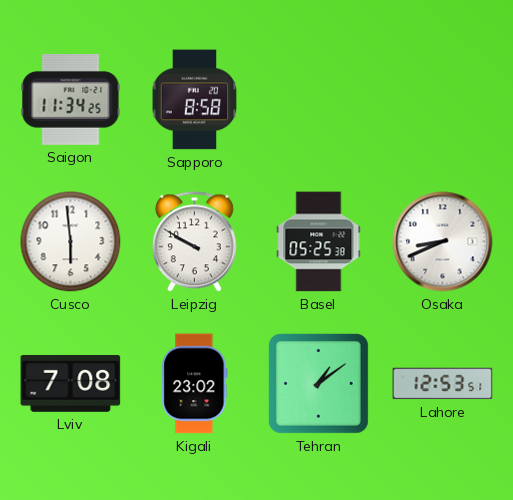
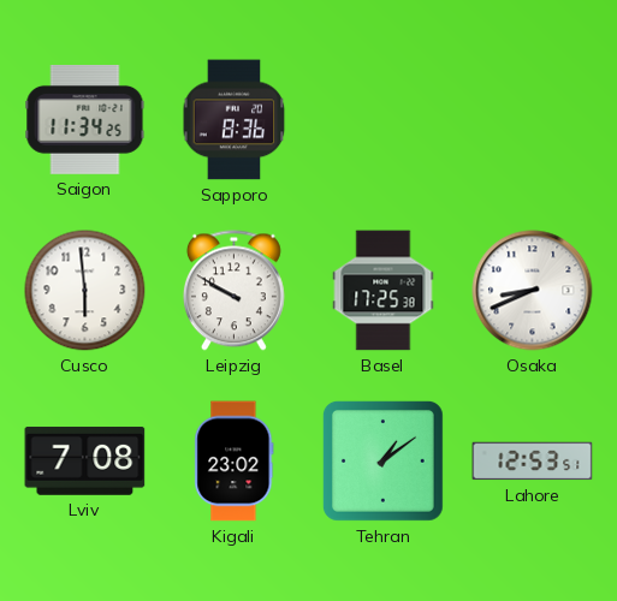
Sapporo: 8:58 -> 8:36
Basel: 05:25 -> 17:25
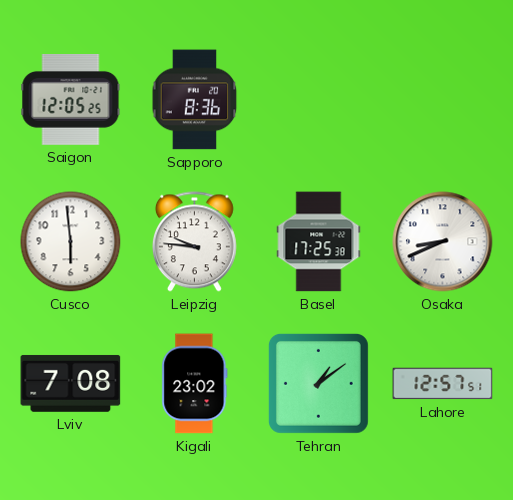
Saigon: 11:34 -> 12:05
Leipzig: 9:50 -> 9:46
Lahore: 12:53 -> 12:57
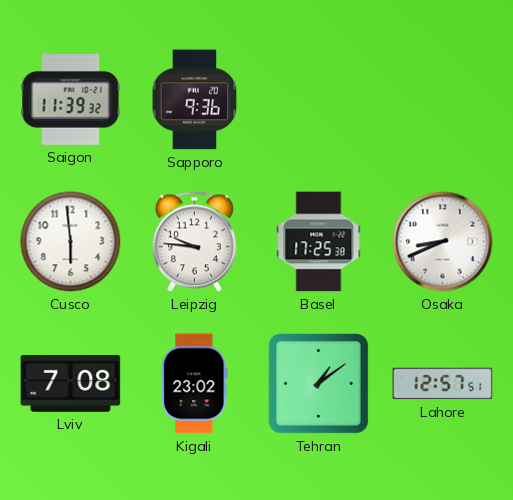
Saigon: 12:05 -> 11:39
Sapporo: 8:36 -> 9:36
